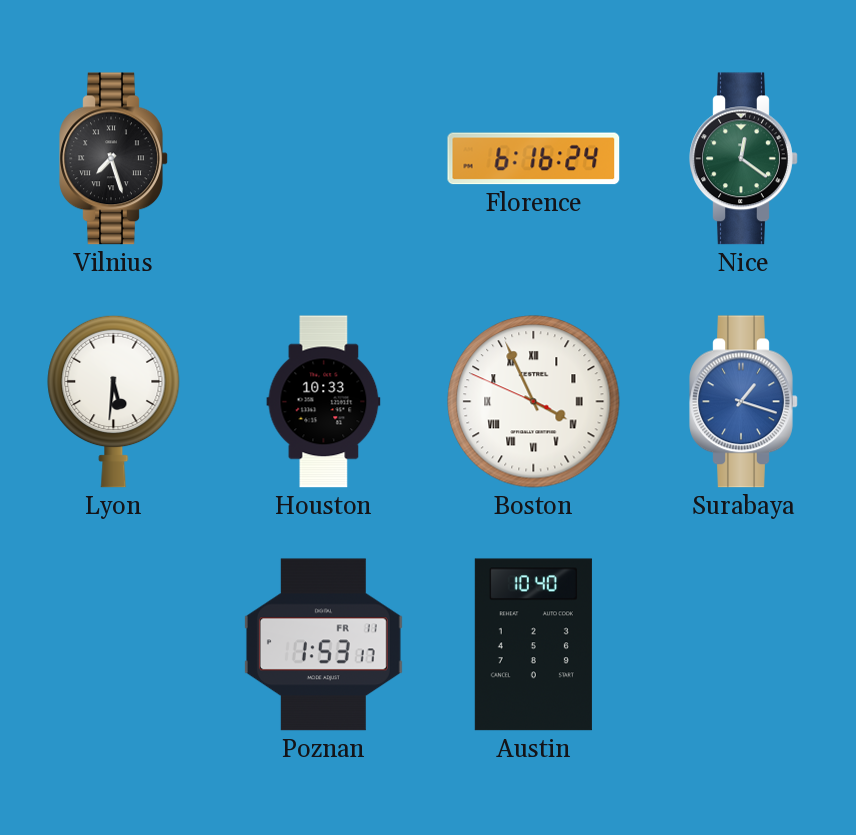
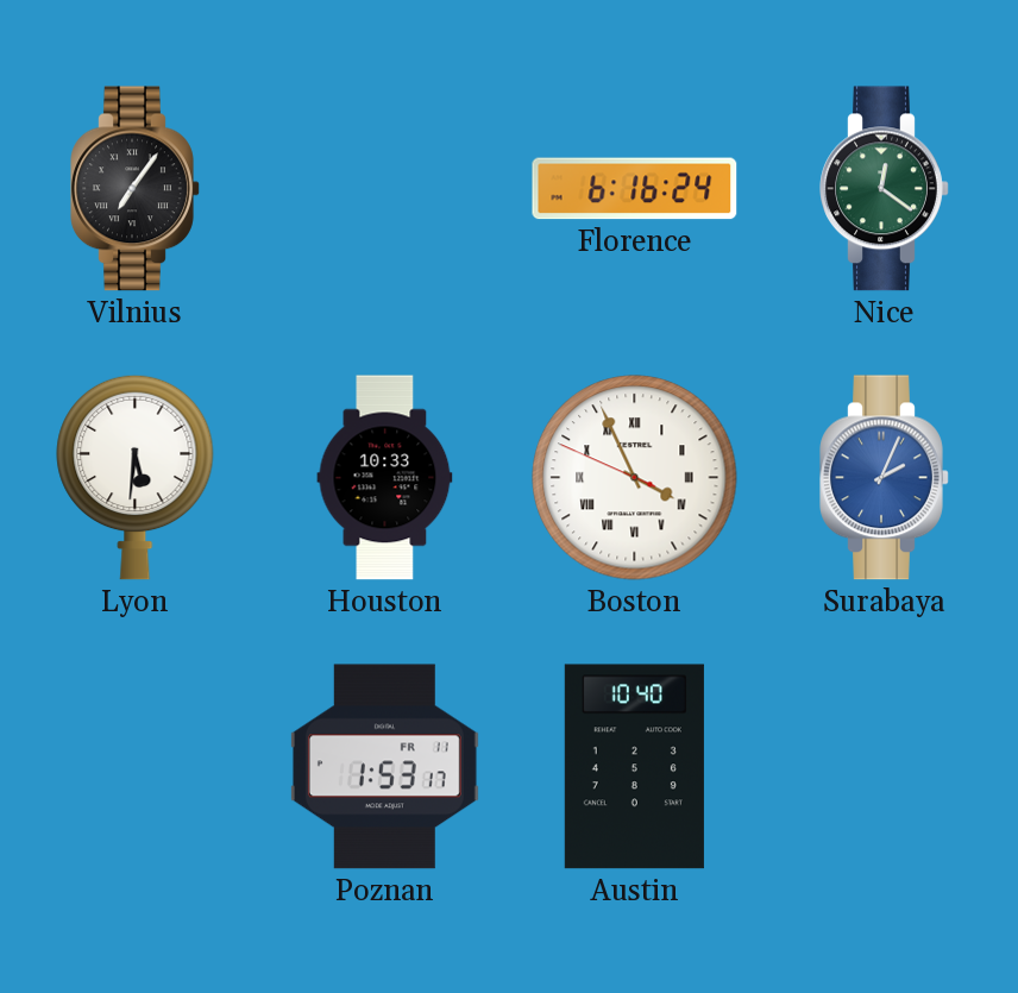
Vilnius: 7:27 -> 7:06
Surabaya: 1:18 -> 2:04
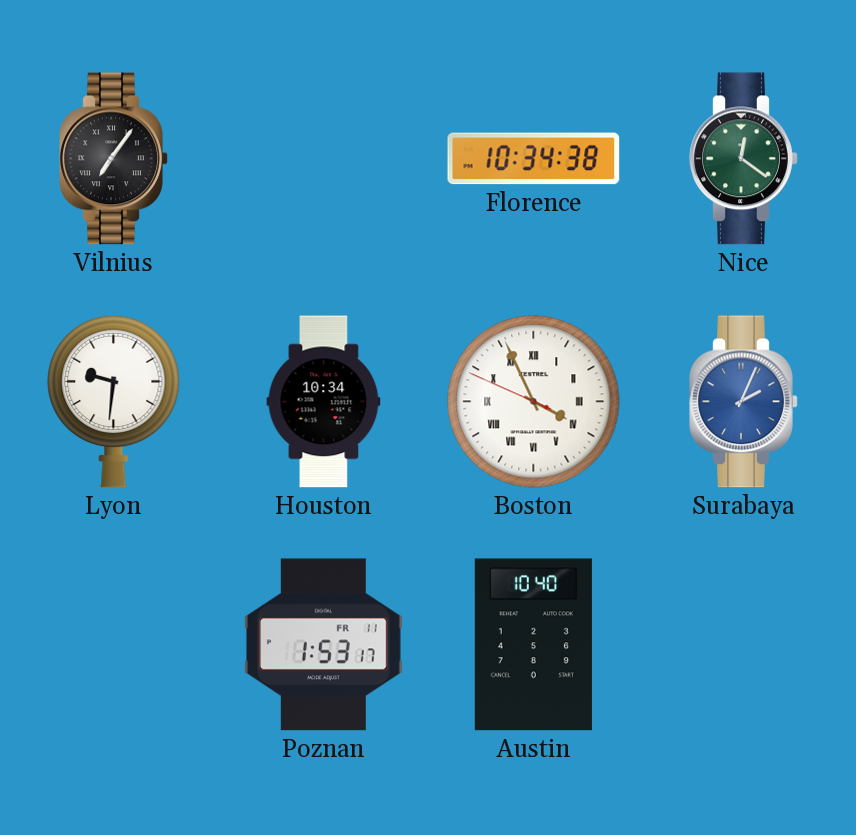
Florence: 6:16 -> 10:34
Lyon: 5:31 -> 9:31
Houston: 10:33 -> 10:34
